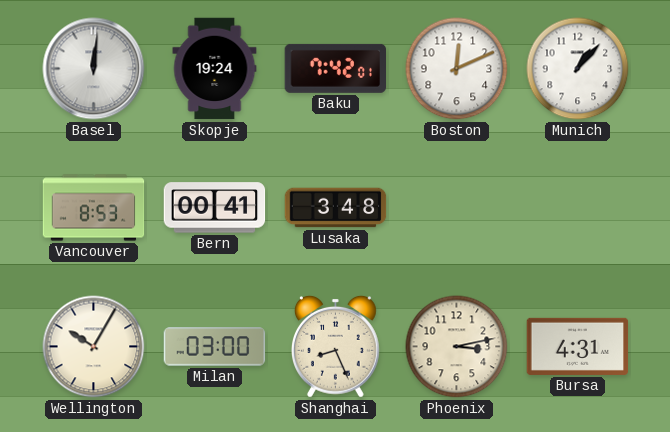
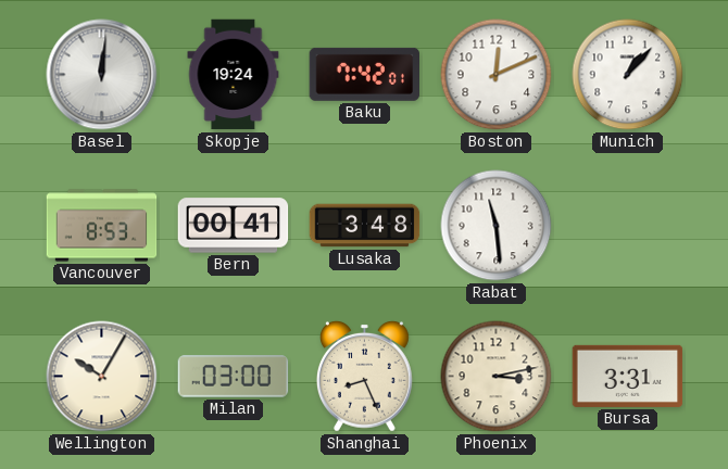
Rabat: none -> 11:29
Bursa: 4:31 -> 3:31
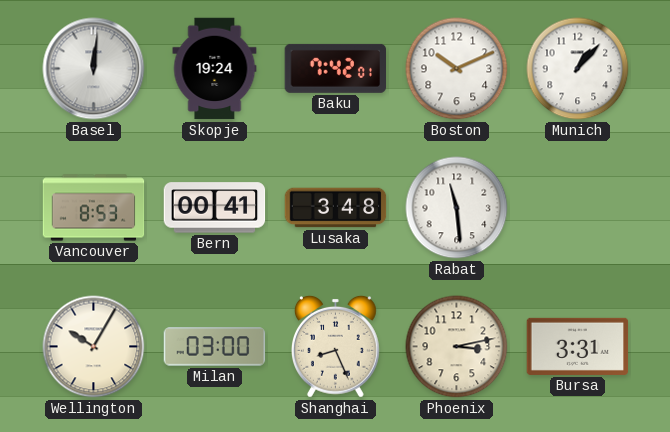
Boston: 12:11 -> 10:11
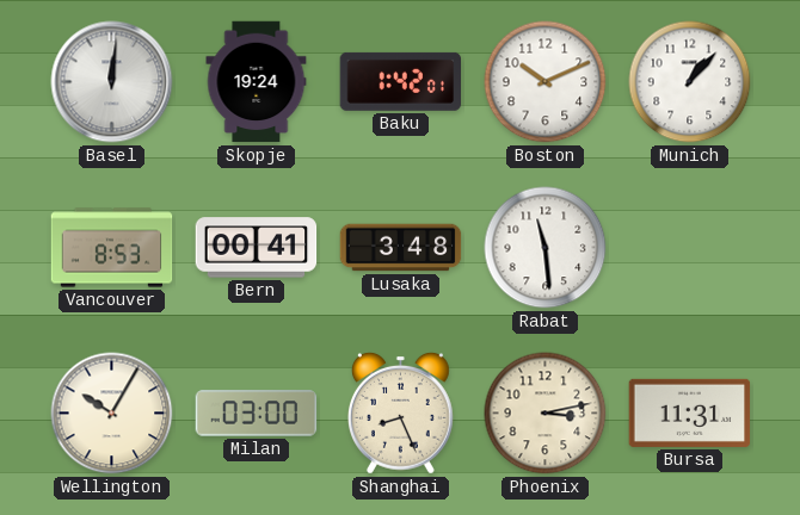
Baku: 7:42 -> 1:42
Bursa: 3:31 -> 11:31
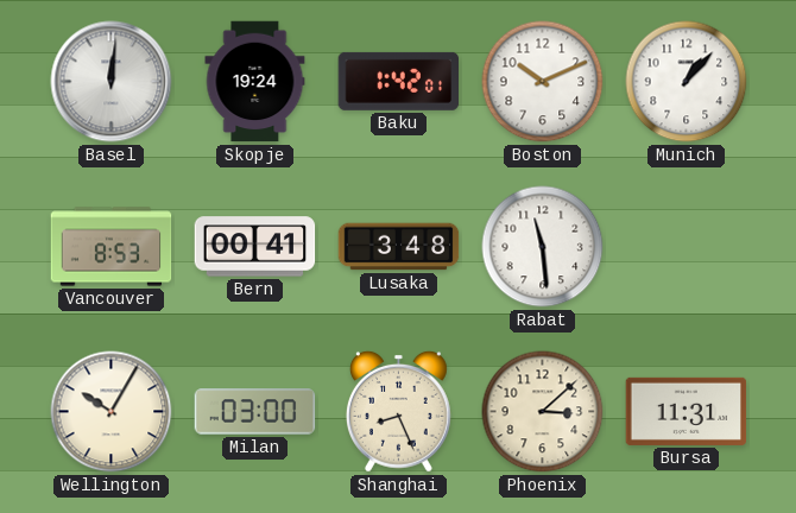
Phoenix: 3:13 -> 3:08
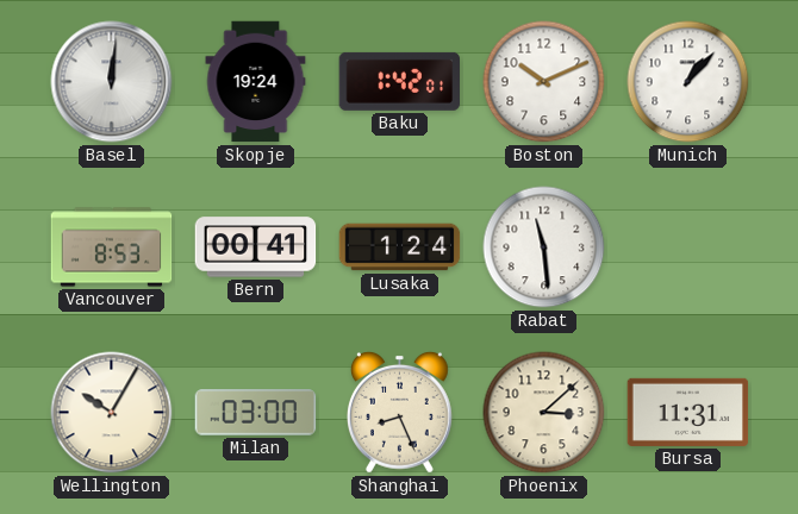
Lusaka: 3:48 -> 1:24
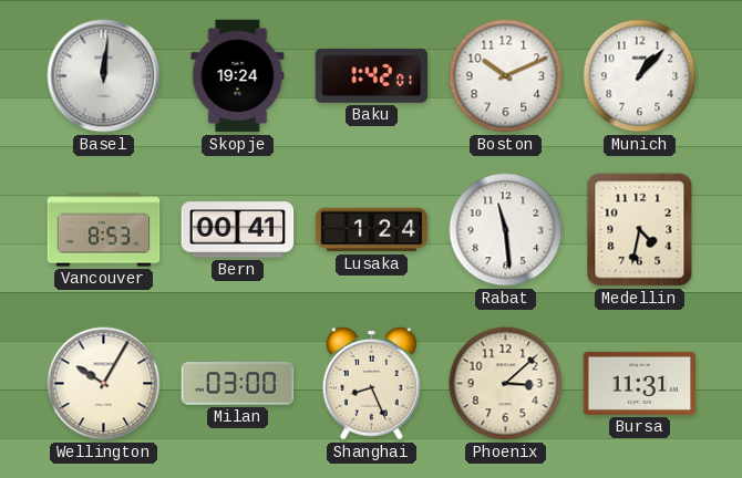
Medellin: none -> 4:32
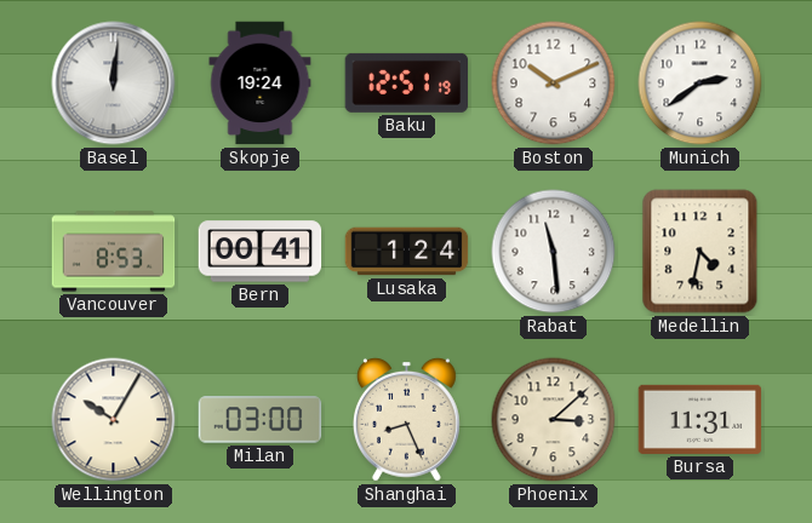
Baku: 1:42 -> 12:51
Munich: 1:07 -> 2:39
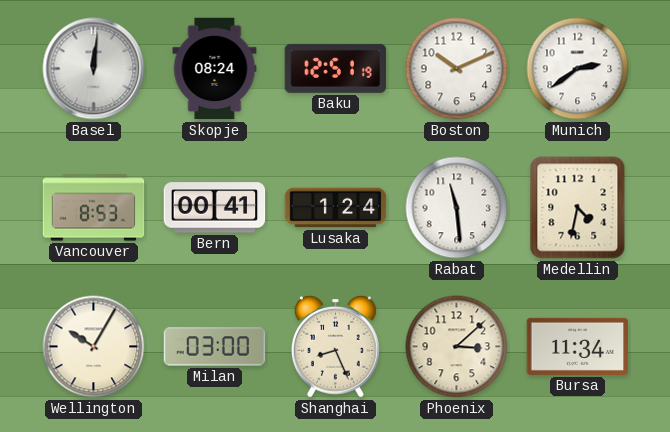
Skopje: 19:24 -> 08:24
Bursa: 11:31 -> 11:34
